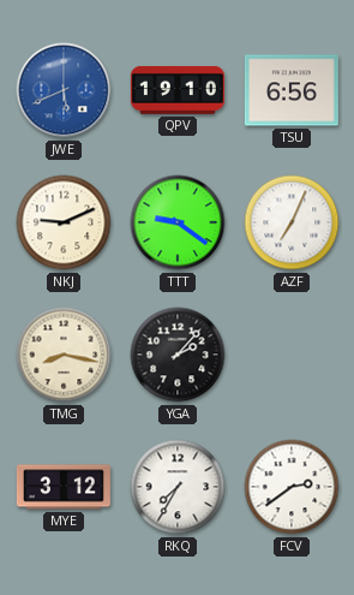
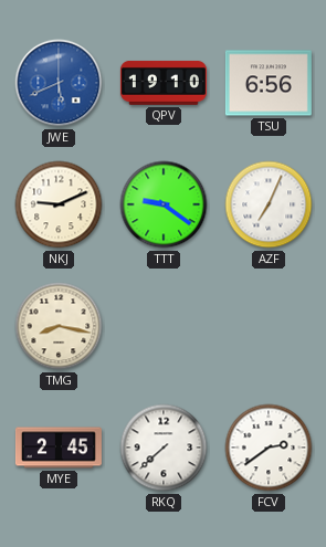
YGA: 2:07 -> none
MYE: 3:12 -> 2:45
RKQ: 7:35 -> 7:38
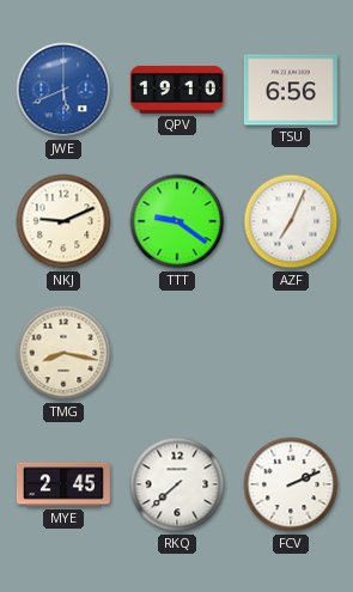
FCV: 2:39 -> 2:11
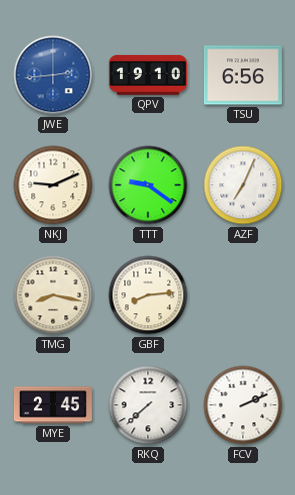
JWE: 5:41 -> 2:44
GBF: none -> 8:14
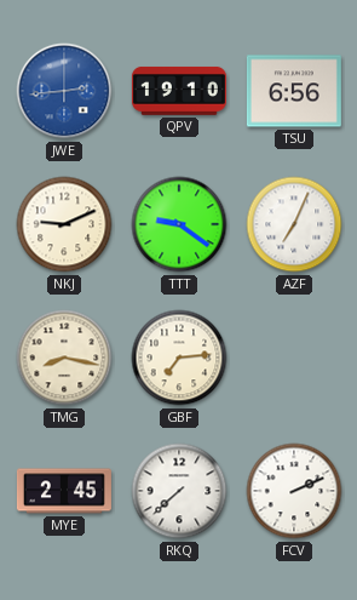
GBF: 8:14 -> 7:14
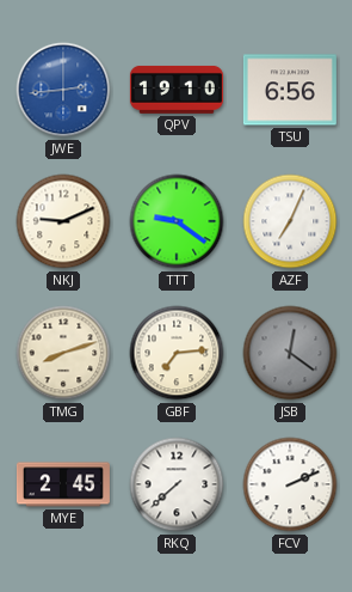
TMG: 8:17 -> 8:12
JSB: none -> 12:21
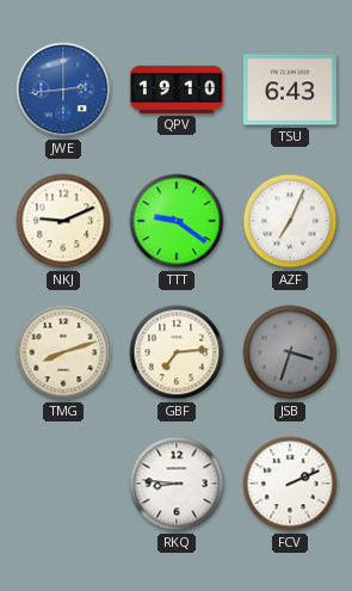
TSU: 6:56 -> 6:43
JSB: 12:21 -> 3:33
MYE: 2:45 -> none
RKQ: 7:38 -> 8:46
